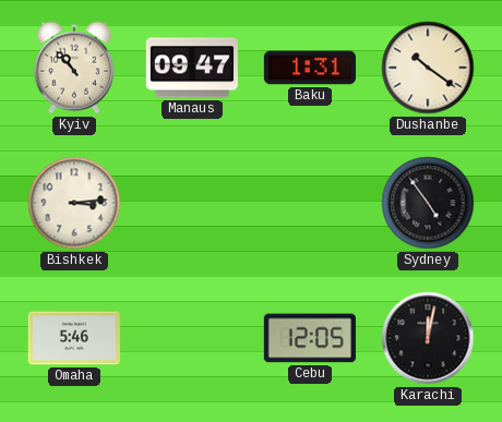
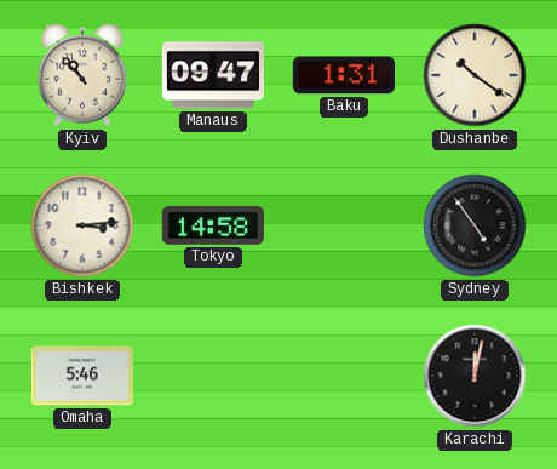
Tokyo: none -> 14:58
Cebu: 12:05 -> none
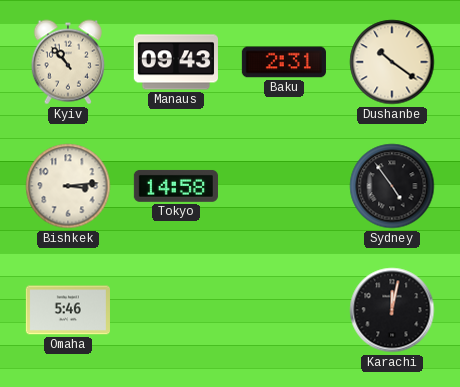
Manaus: 09:47 -> 09:43
Baku: 1:31 -> 2:31
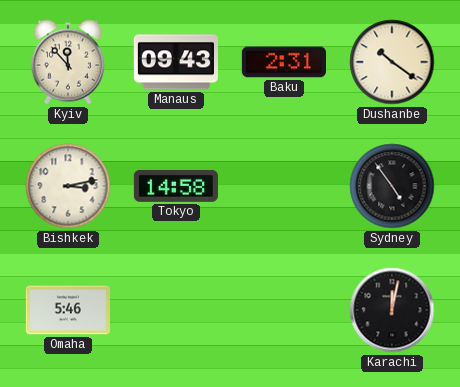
Kyiv: 10:53 -> 11:53
Bishkek: 3:14 -> 3:13
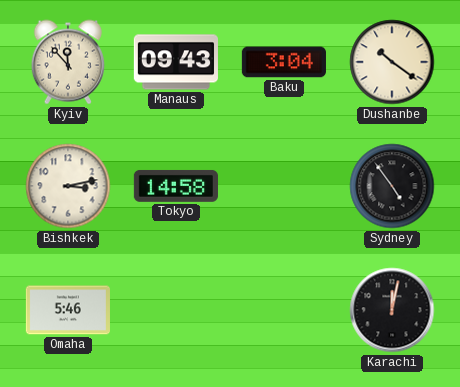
Baku: 2:31 -> 3:04
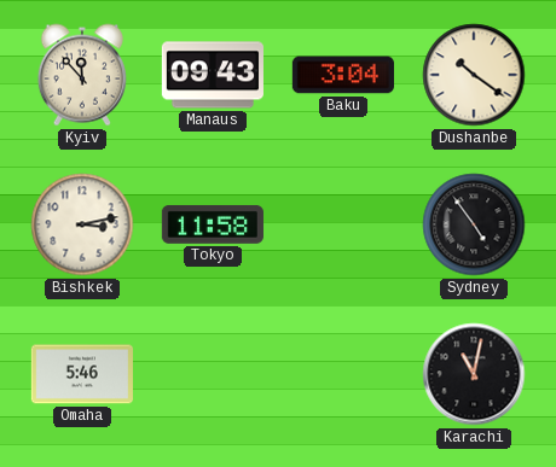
Tokyo: 14:58 -> 11:58
Karachi: 12:02 -> 11:02
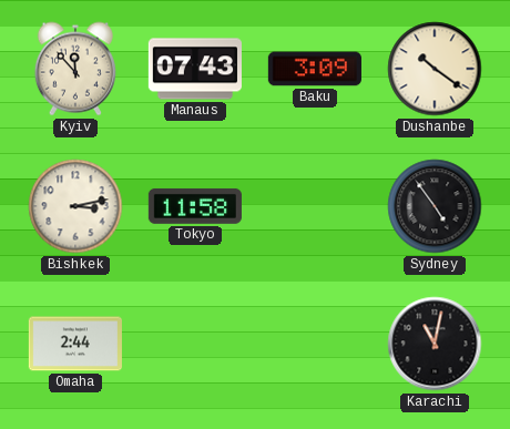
Manaus: 09:43 -> 07:43
Baku: 3:04 -> 3:09
Omaha: 5:46 -> 2:44
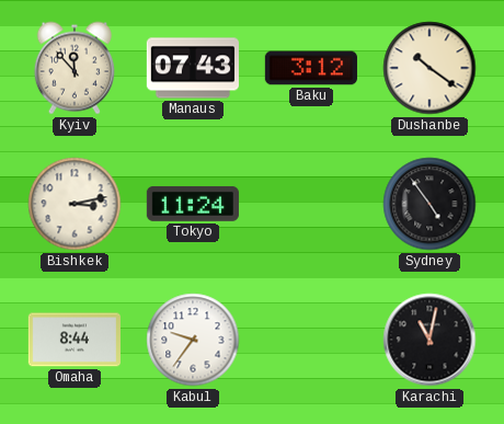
Baku: 3:09 -> 3:12
Tokyo: 11:58 -> 11:24
Omaha: 2:44 -> 8:44
Kabul: none -> 9:36
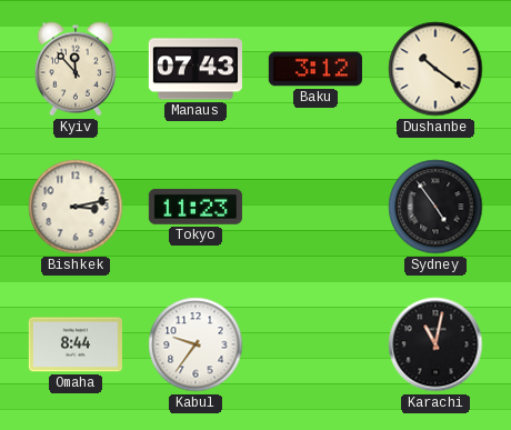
Tokyo: 11:24 -> 11:23
